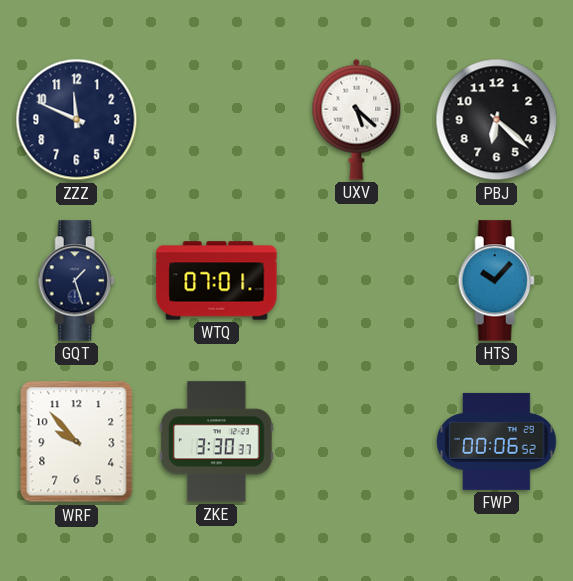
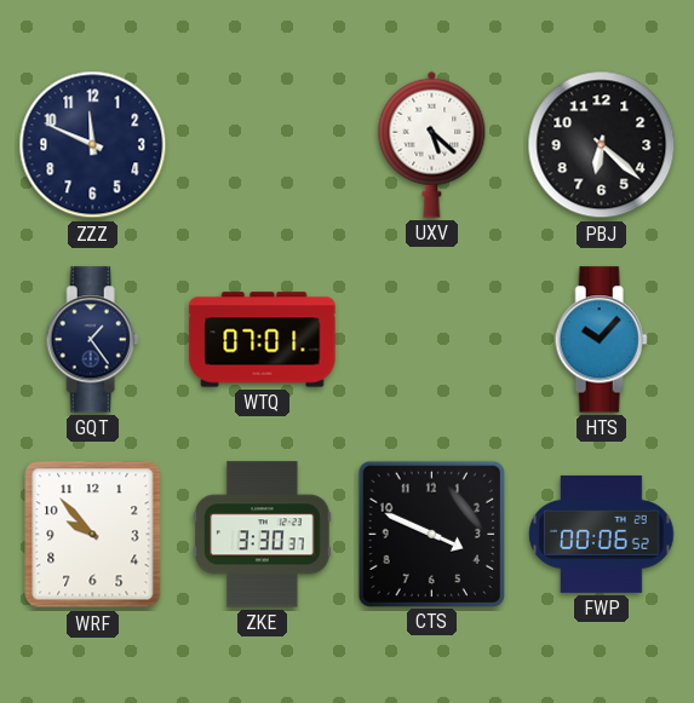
GQT: 1:27 -> 1:24
CTS: none -> 3:49
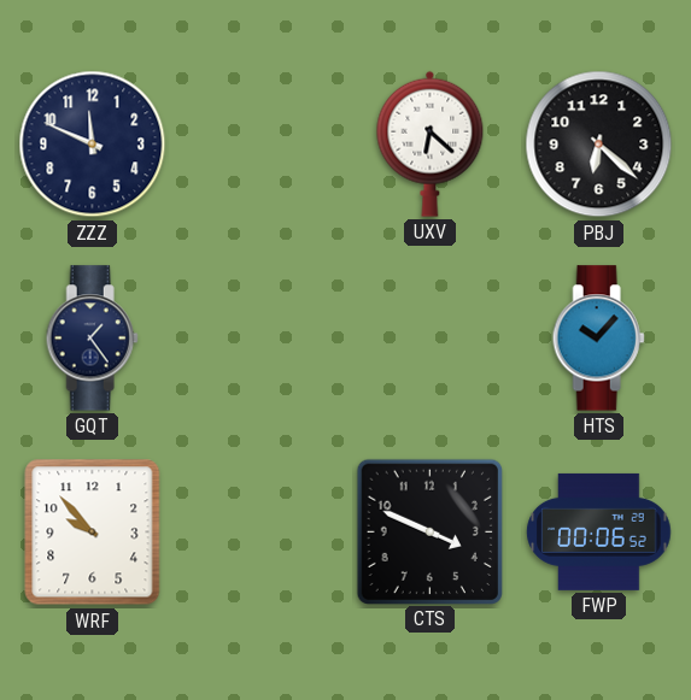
UXV: 5:22 -> 6:22
WTQ: 07:01 -> none
ZKE: 3:30 -> none
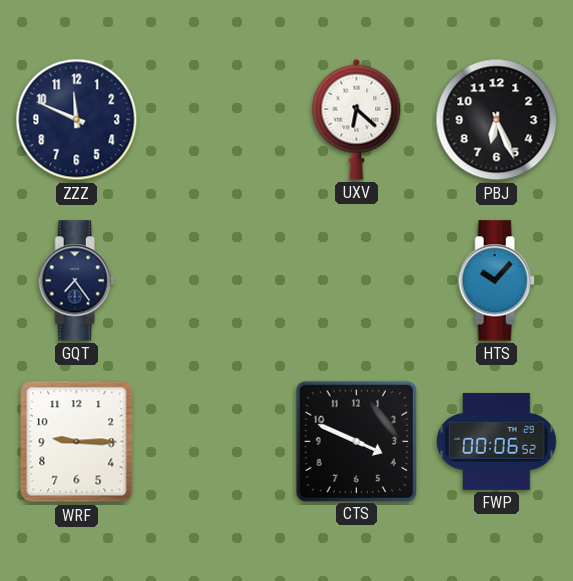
PBJ: 6:22 -> 6:26
GQT: 1:24 -> 7:24
WRF: 9:53 -> 9:15
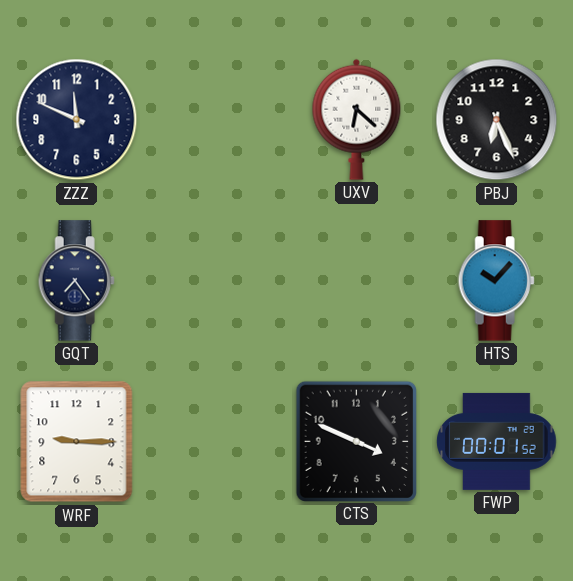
FWP: 00:06 -> 00:01
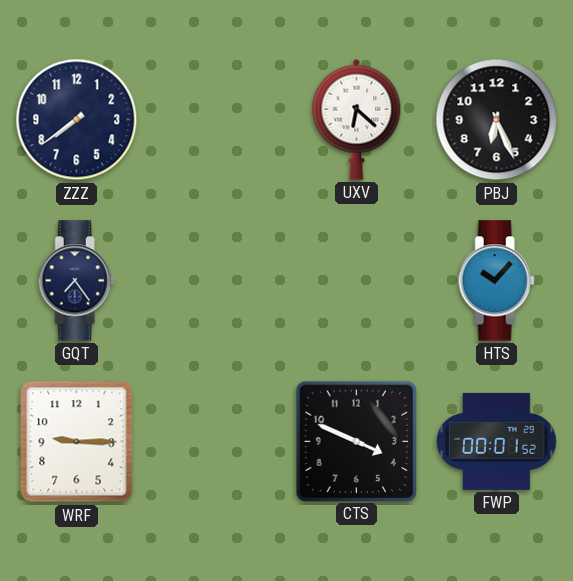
ZZZ: 11:49 -> 7:39
